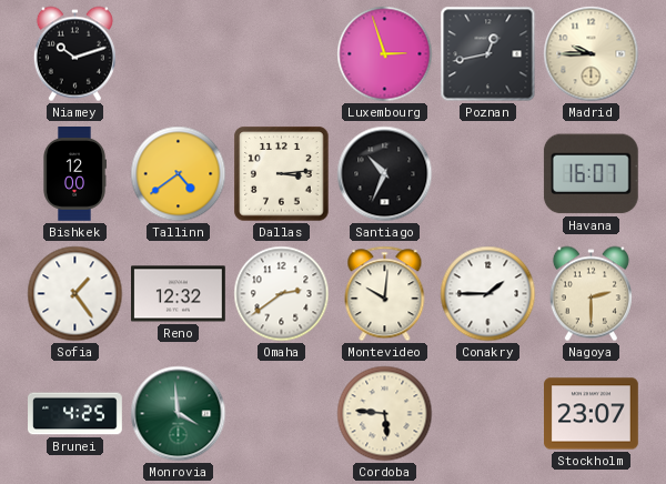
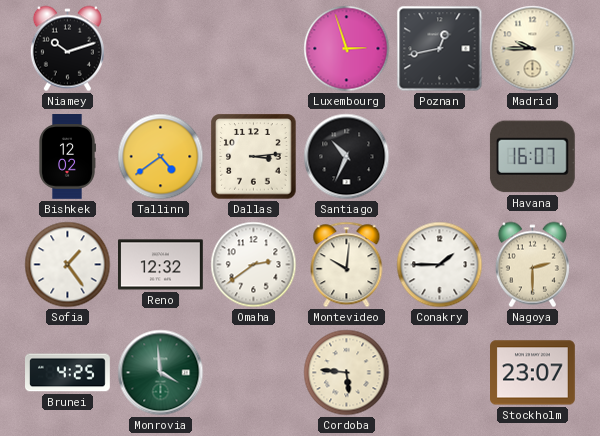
Bishkek: 12:00 -> 12:02
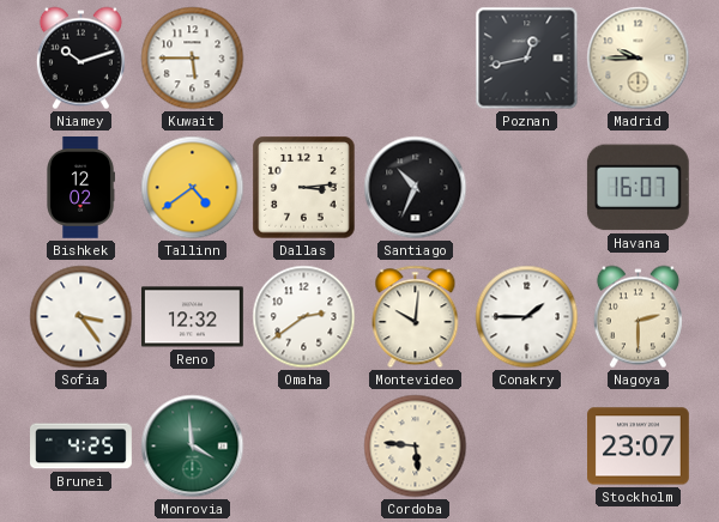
Kuwait: none -> 5:45
Luxembourg: 2:57 -> none
Sofia: 1:24 -> 3:24
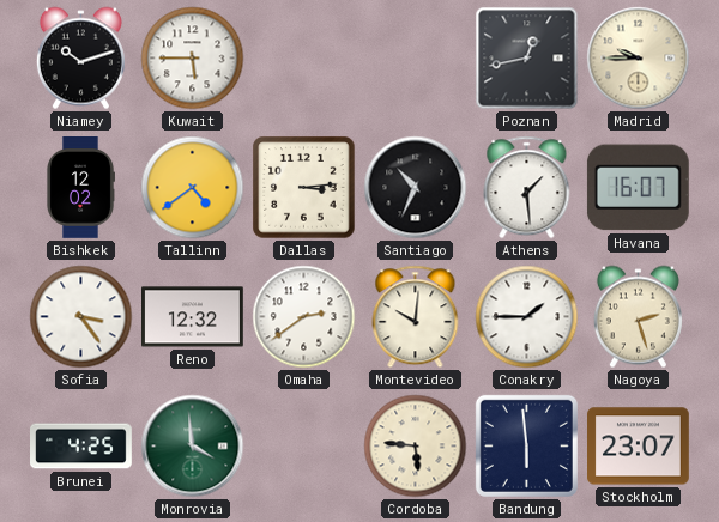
Athens: none -> 1:29
Nagoya: 2:30 -> 2:27
Bandung: none -> 5:59
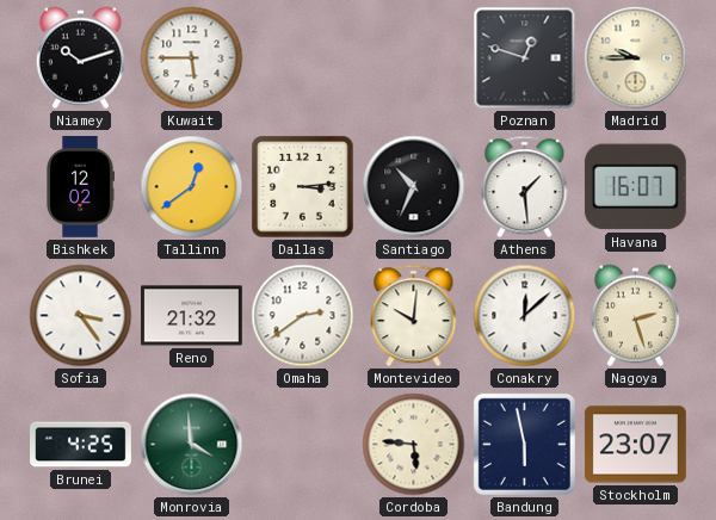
Poznan: 12:43 -> 12:48
Tallinn: 4:39 -> 12:39
Reno: 12:32 -> 21:32
Conakry: 1:45 -> 12:08
Bandung: 5:59 -> 5:58
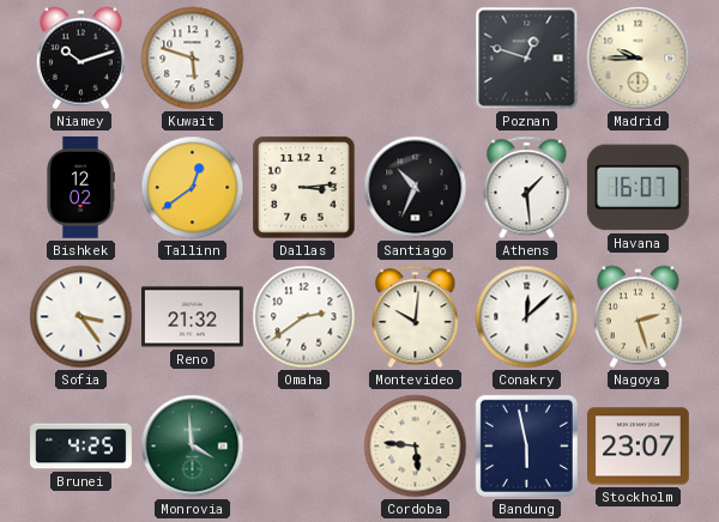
Kuwait: 5:45 -> 5:48
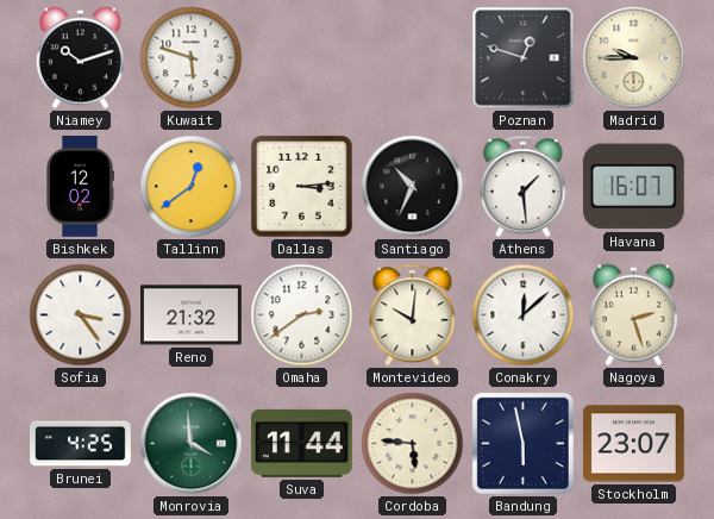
Suva: none -> 11:44
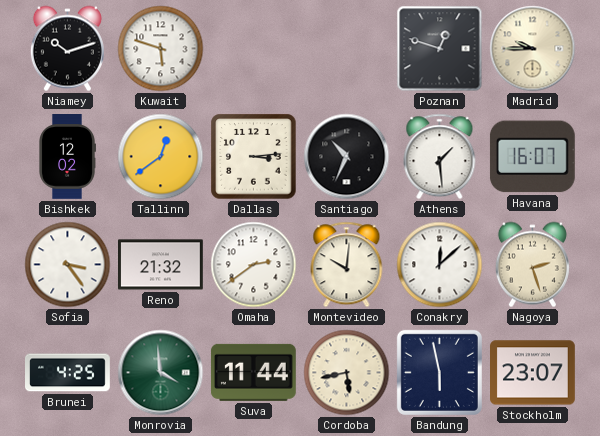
Cordoba: 5:46 -> 5:43
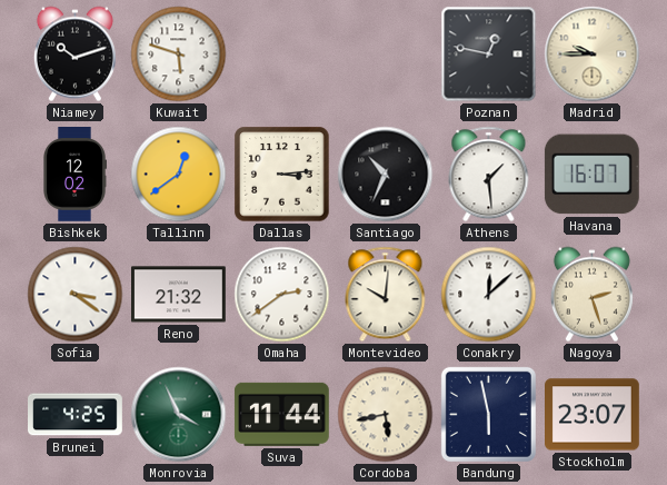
Poznan: 12:48 -> 12:47
Sofia: 3:24 -> 3:21
Monrovia: 3:59 -> 3:56
